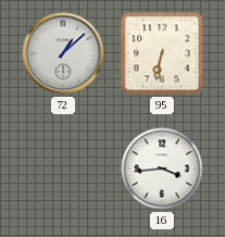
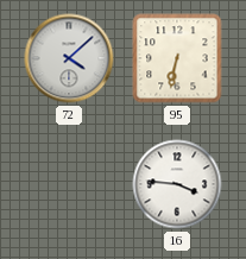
72: 1:08 -> 4:08
16: 3:44 -> 3:46
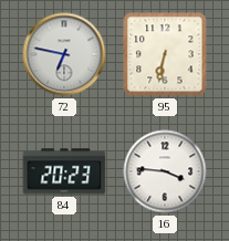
72: 4:08 -> 6:47
84: none -> 20:23
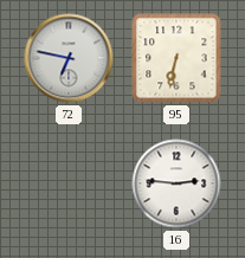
84: 20:23 -> none
16: 3:46 -> 2:46
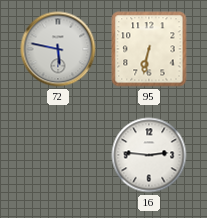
72: 6:47 -> 5:47
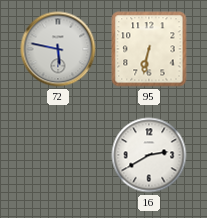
16: 2:46 -> 2:40
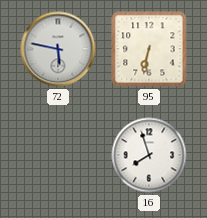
16: 2:40 -> 7:57
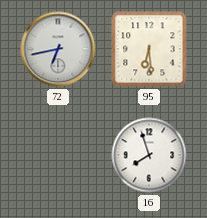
72: 5:47 -> 6:43
95: 6:32 -> 6:29
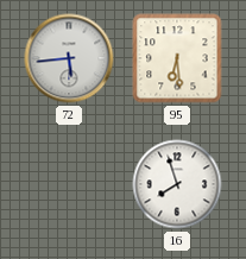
72: 6:43 -> 5:44
